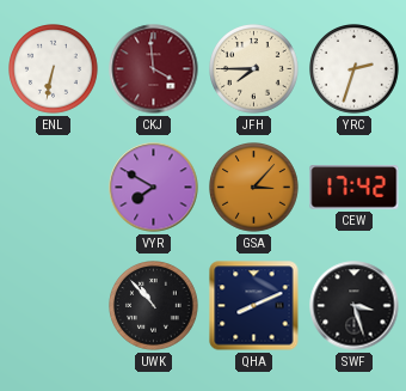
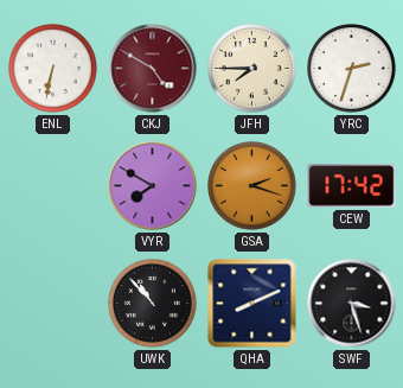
CKJ: 3:59 -> 4:50
GSA: 3:07 -> 2:18
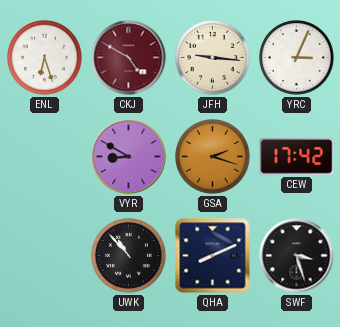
ENL: 6:32 -> 6:27
JFH: 7:45 -> 9:16
YRC: 2:33 -> 3:04
VYR: 7:50 -> 8:50
